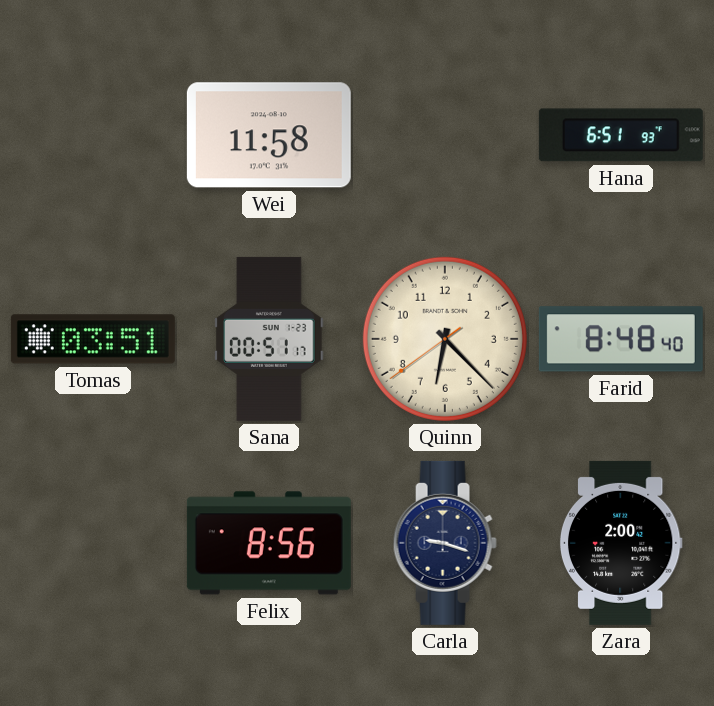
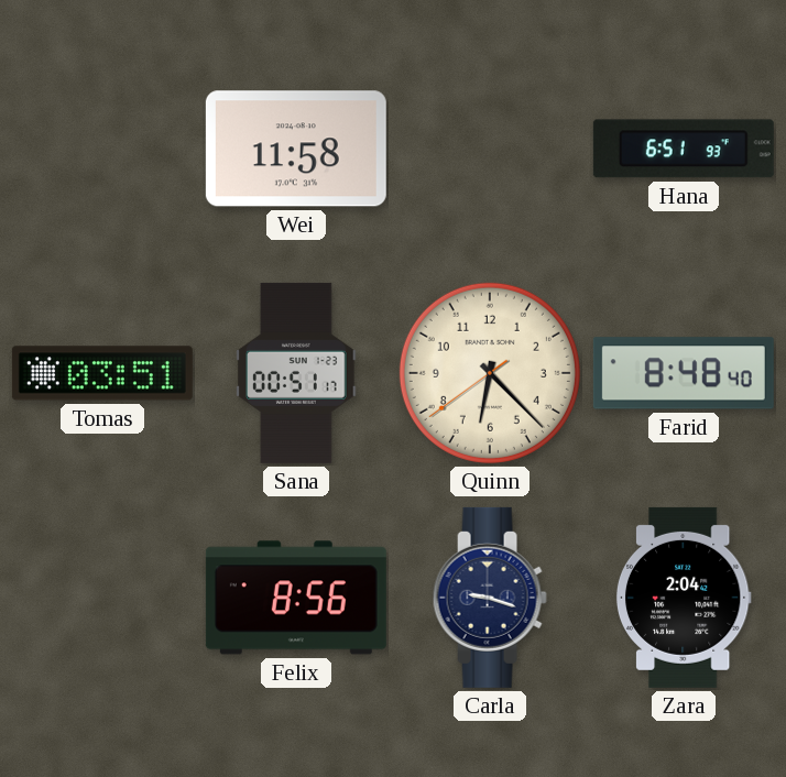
Zara: 2:00 -> 2:04
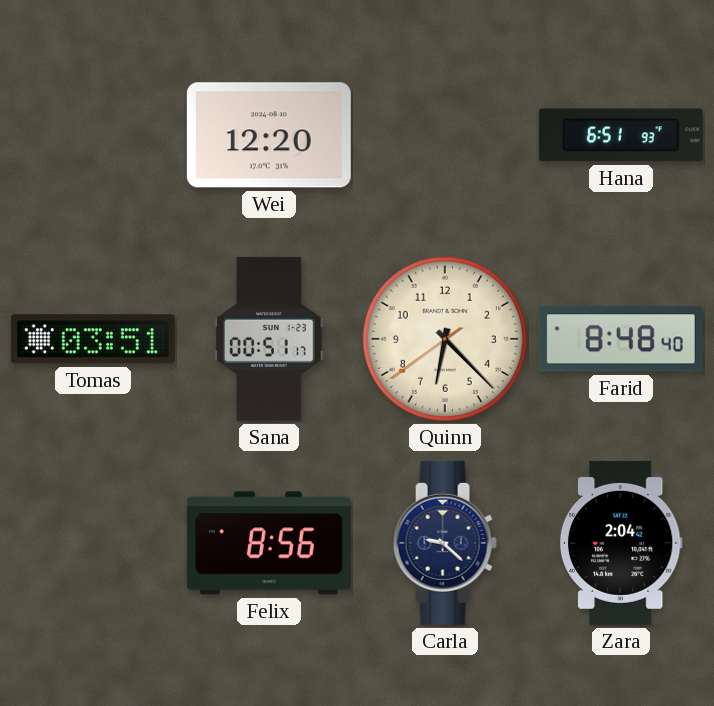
Wei: 11:58 -> 12:20
Carla: 9:18 -> 9:22
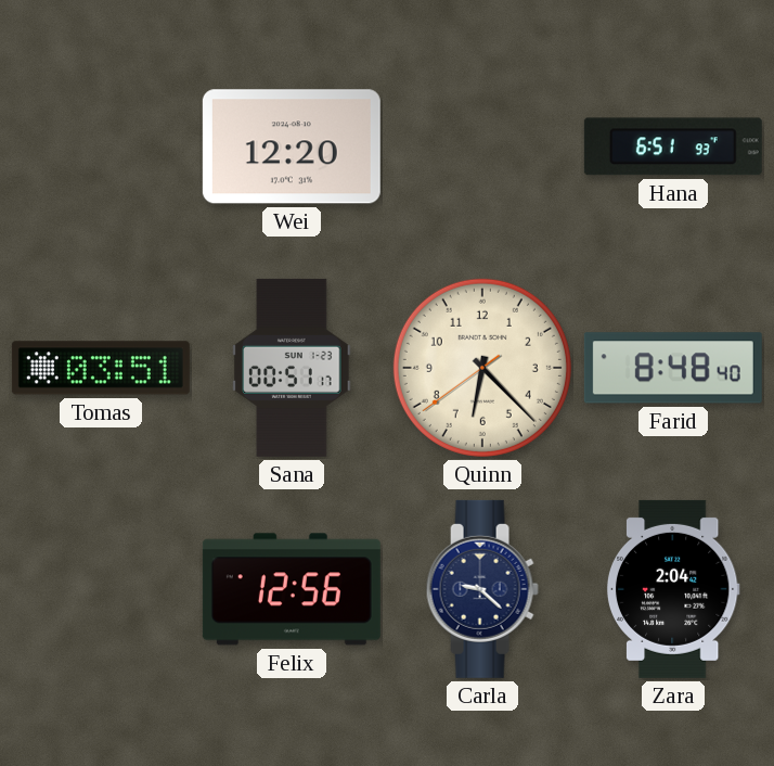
Felix: 8:56 -> 12:56
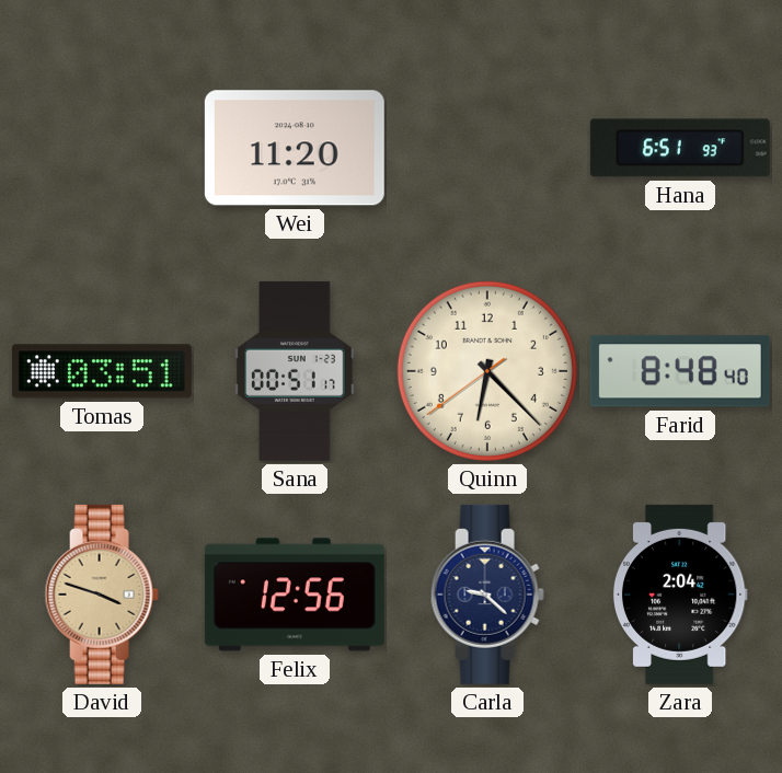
Wei: 12:20 -> 11:20
David: none -> 3:48
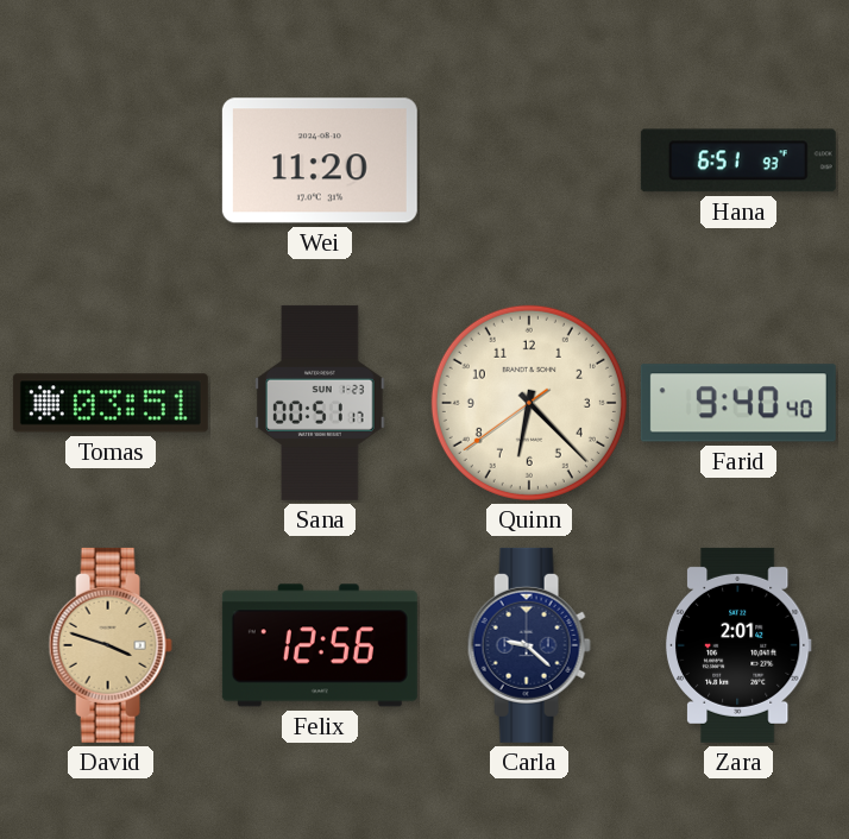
Farid: 8:48 -> 9:40
Zara: 2:04 -> 2:01
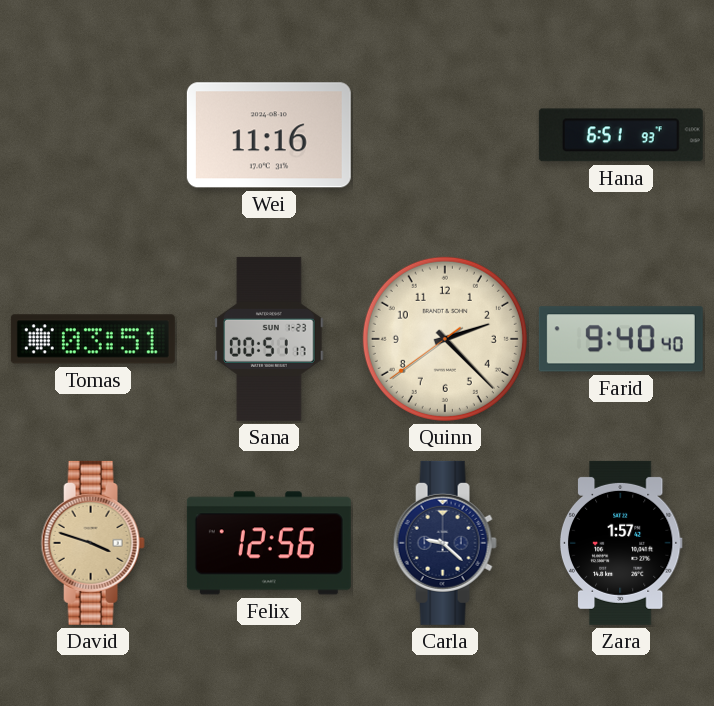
Wei: 11:20 -> 11:16
Quinn: 6:22 -> 2:22
Zara: 2:01 -> 1:57
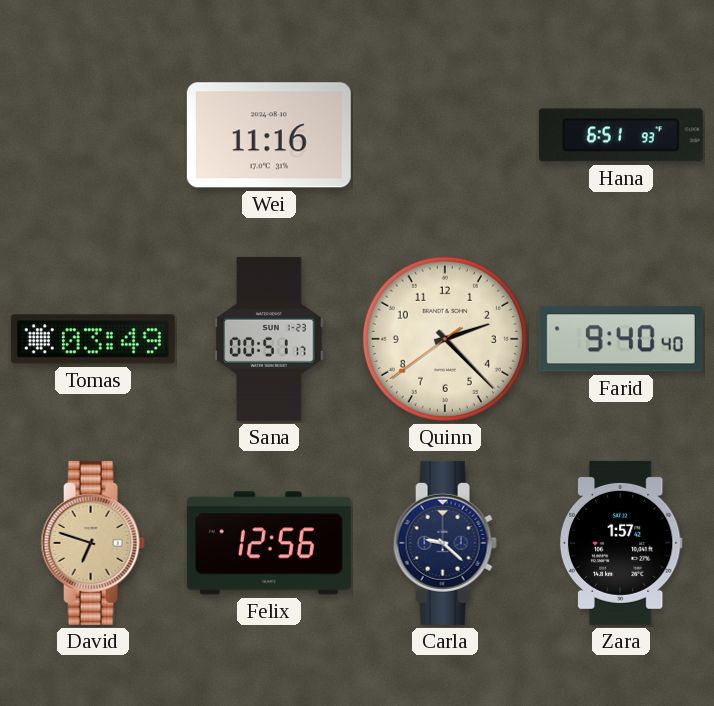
Tomas: 03:51 -> 03:49
David: 3:48 -> 6:48
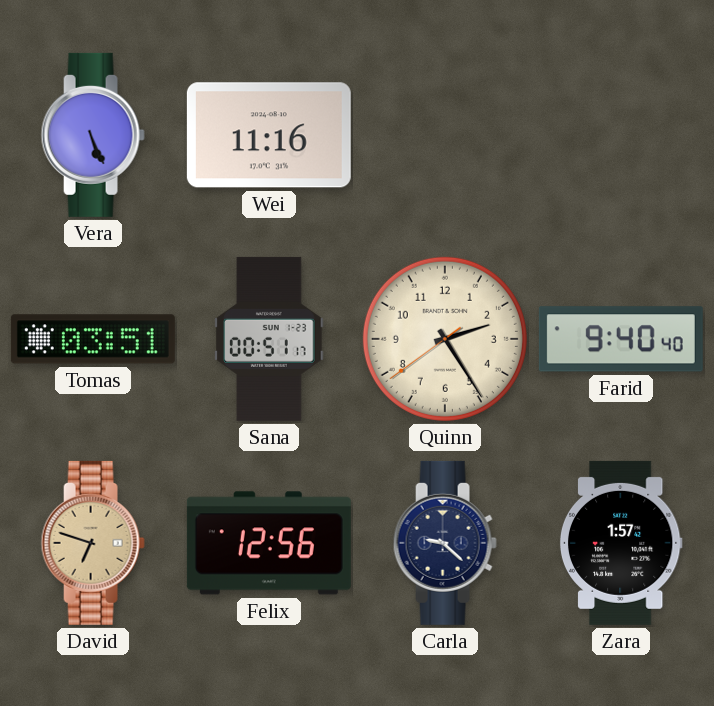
Vera: none -> 5:26
Hana: 6:51 -> none
Tomas: 03:49 -> 03:51
Quinn: 2:22 -> 2:24
